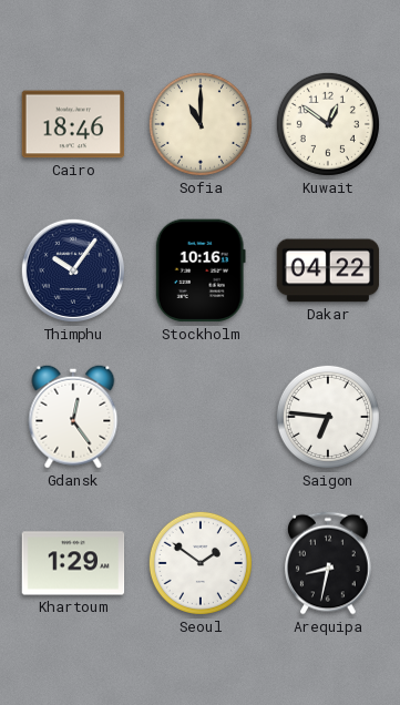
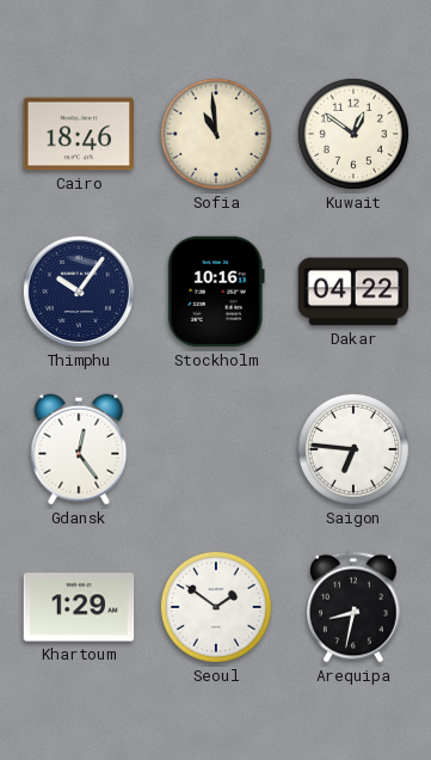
Sofia: 11:00 -> 10:59
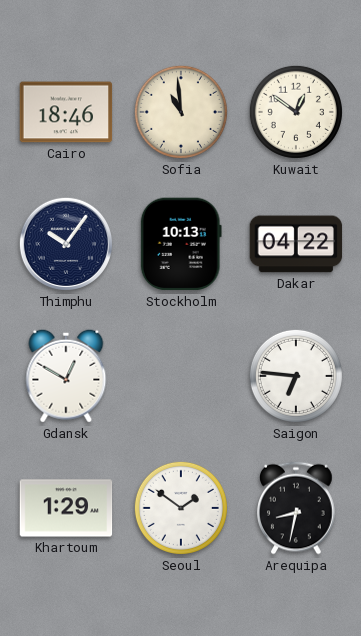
Stockholm: 10:16 -> 10:13
Gdansk: 12:24 -> 12:50
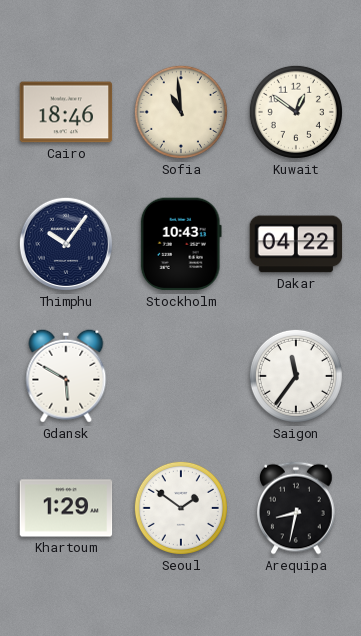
Stockholm: 10:13 -> 10:43
Gdansk: 12:50 -> 5:50
Saigon: 6:46 -> 11:36
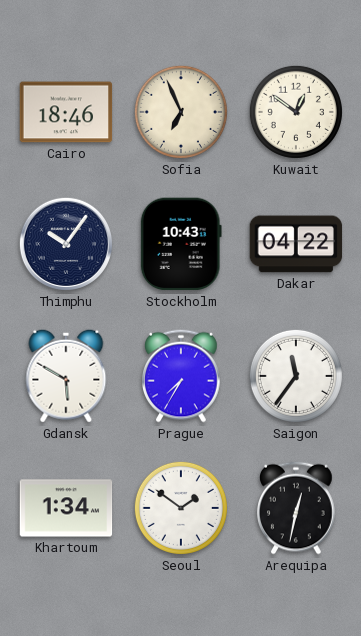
Sofia: 10:59 -> 6:56
Prague: none -> 7:35
Khartoum: 1:29 -> 1:34
Arequipa: 8:32 -> 12:32
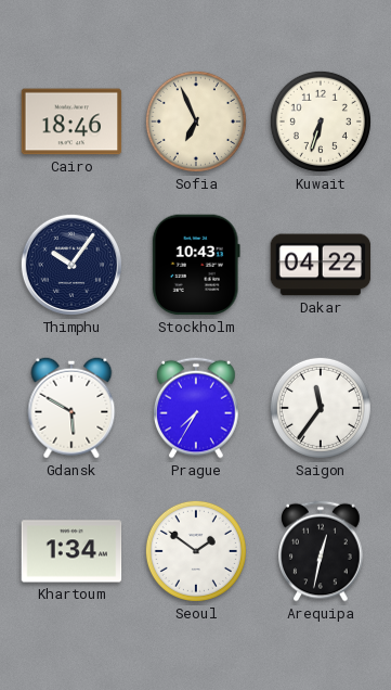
Kuwait: 12:51 -> 6:33
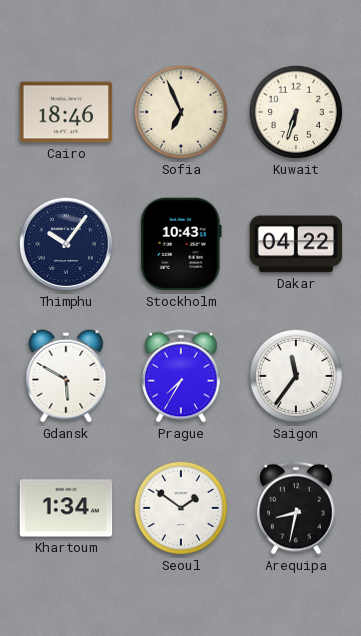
Arequipa: 12:32 -> 8:32
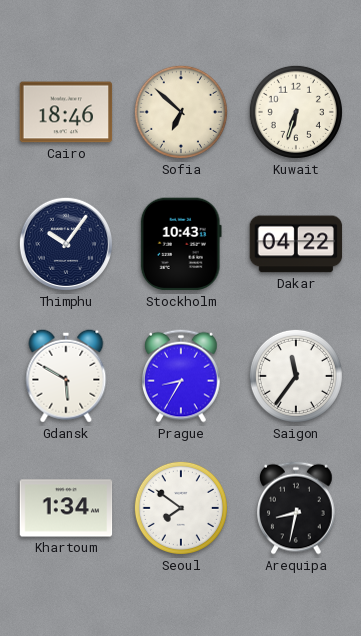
Sofia: 6:56 -> 6:52
Prague: 7:35 -> 8:35
Seoul: 1:51 -> 7:51
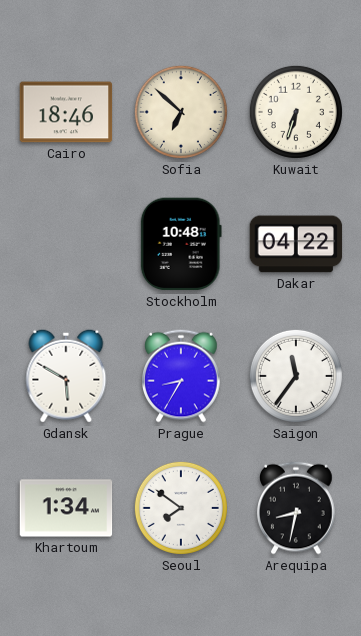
Thimphu: 10:06 -> none
Stockholm: 10:43 -> 10:48
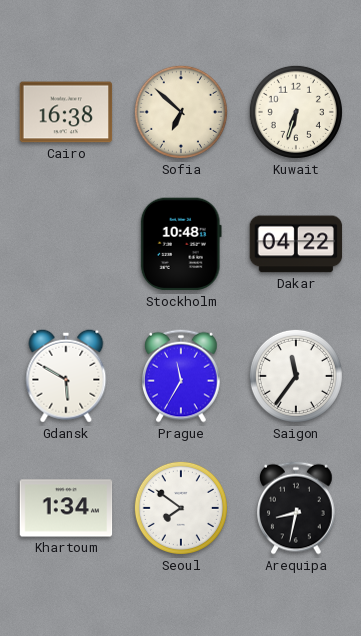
Cairo: 18:46 -> 16:38
Prague: 8:35 -> 11:35
